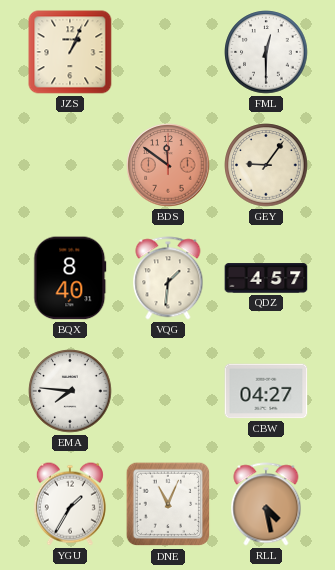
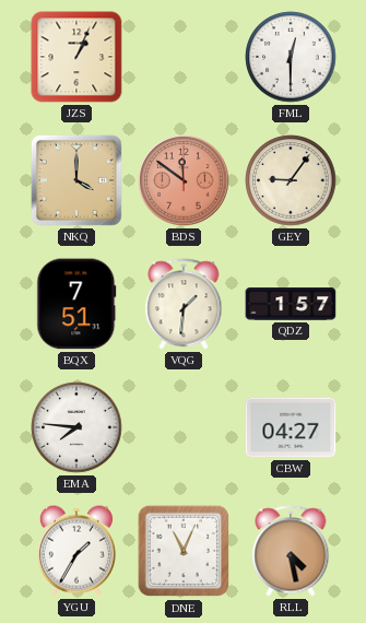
NKQ: none -> 4:00
BQX: 8:40 -> 7:51
QDZ: 4:57 -> 1:57
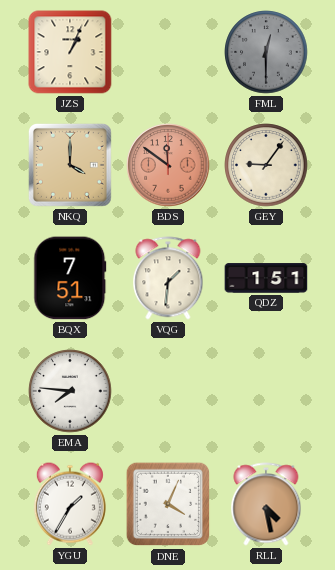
FML dial: white -> grey
QDZ: 1:57 -> 1:51
CBW: 04:27 -> none
DNE: 11:04 -> 4:04
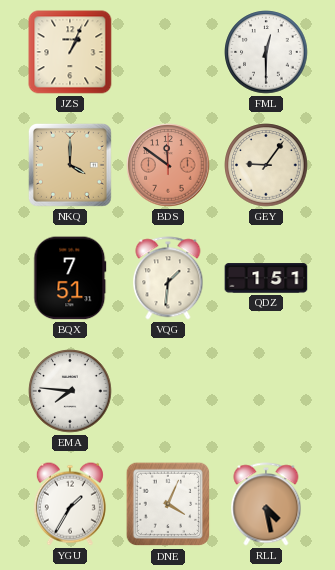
FML dial: grey -> white
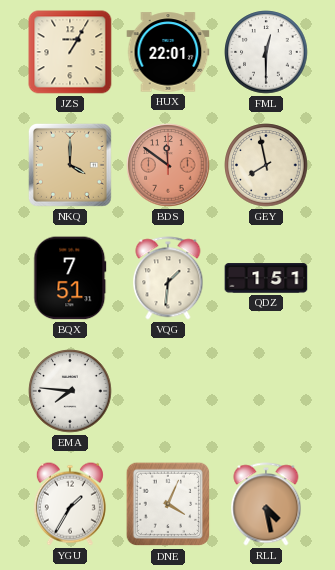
JZS: 1:04 -> 1:05
HUX: none -> 22:01
GEY: 9:06 -> 7:58
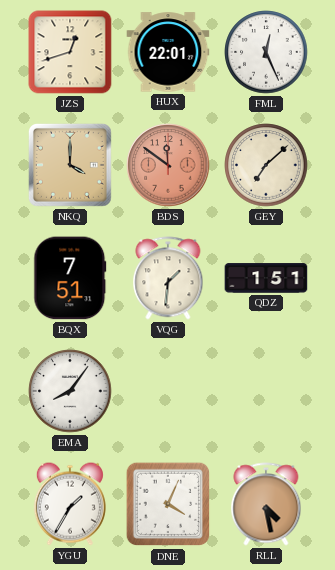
JZS: 1:05 -> 12:42
FML: 12:30 -> 12:26
GEY: 7:58 -> 7:08
EMA: 7:46 -> 8:06
